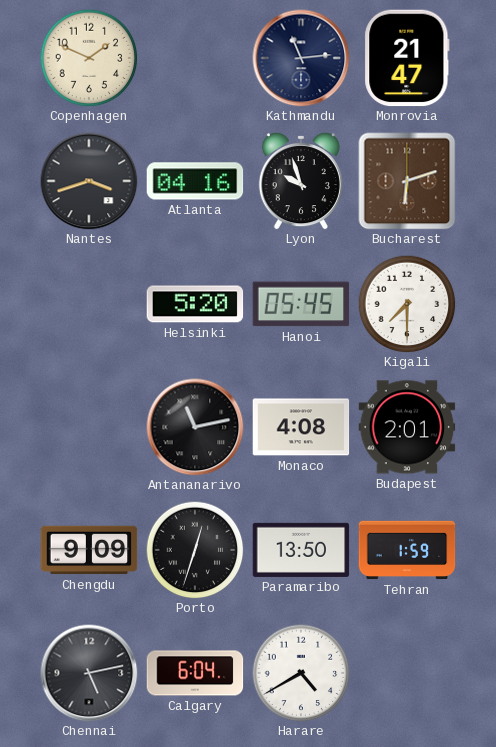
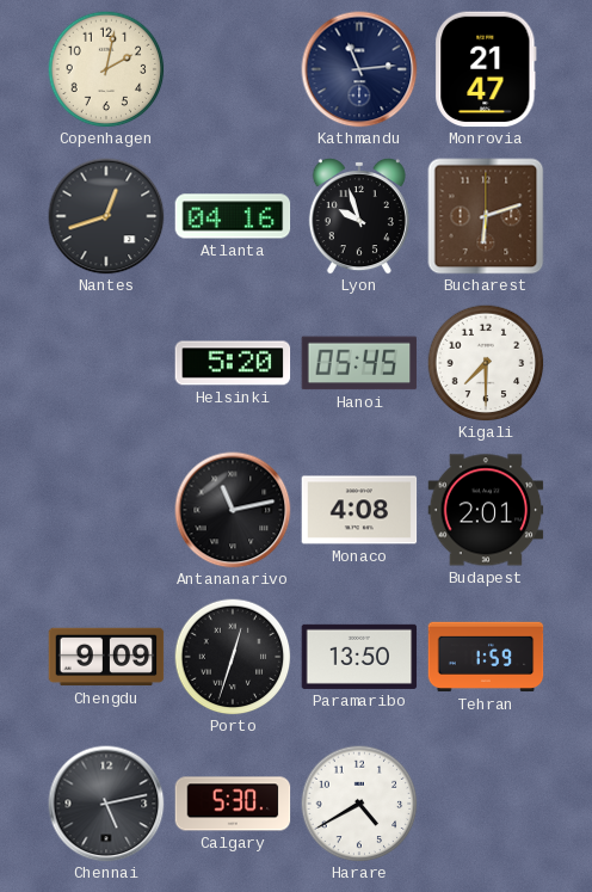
Copenhagen: 1:49 -> 2:02
Nantes: 3:42 -> 12:42
Calgary: 6:04 -> 5:30
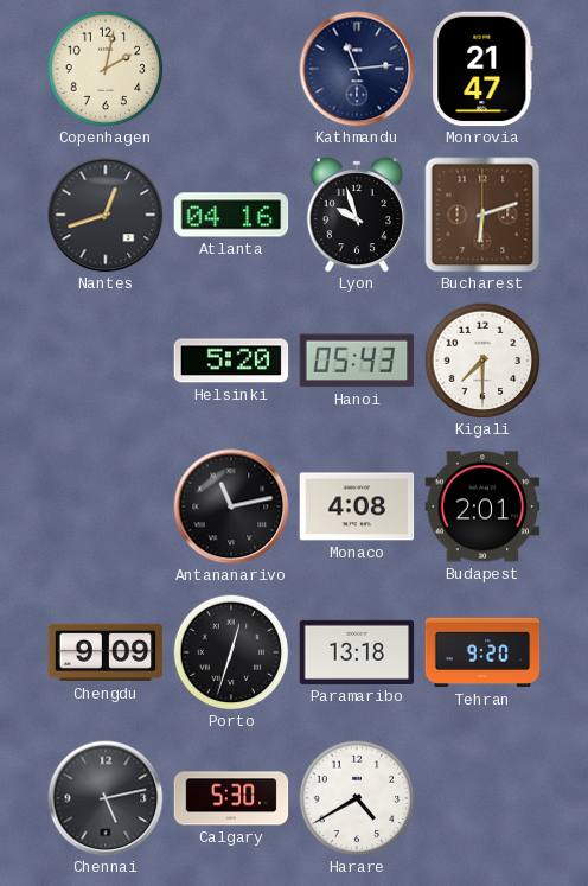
Hanoi: 05:45 -> 05:43
Paramaribo: 13:50 -> 13:18
Tehran: 1:59 -> 9:20
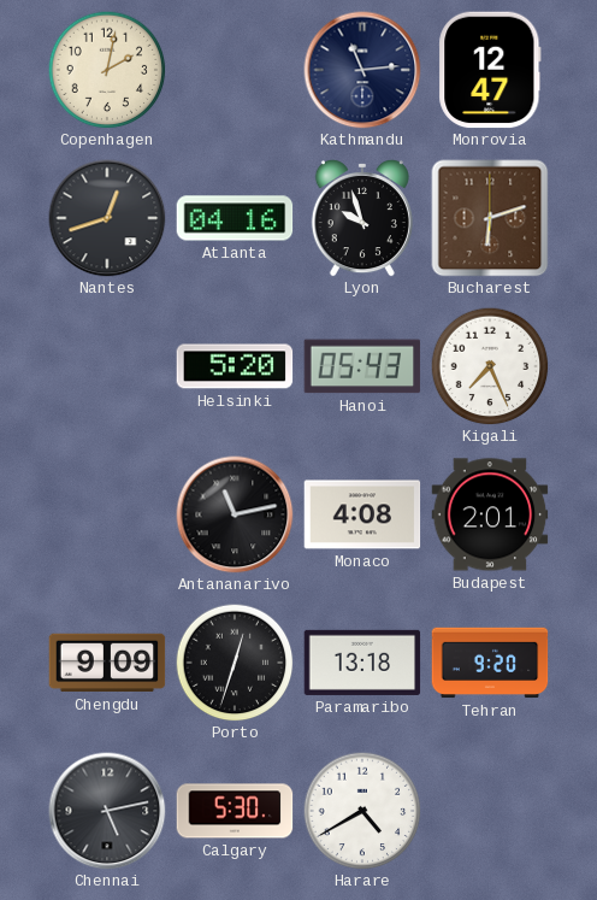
Monrovia: 21:47 -> 12:47
Kigali: 7:30 -> 7:26
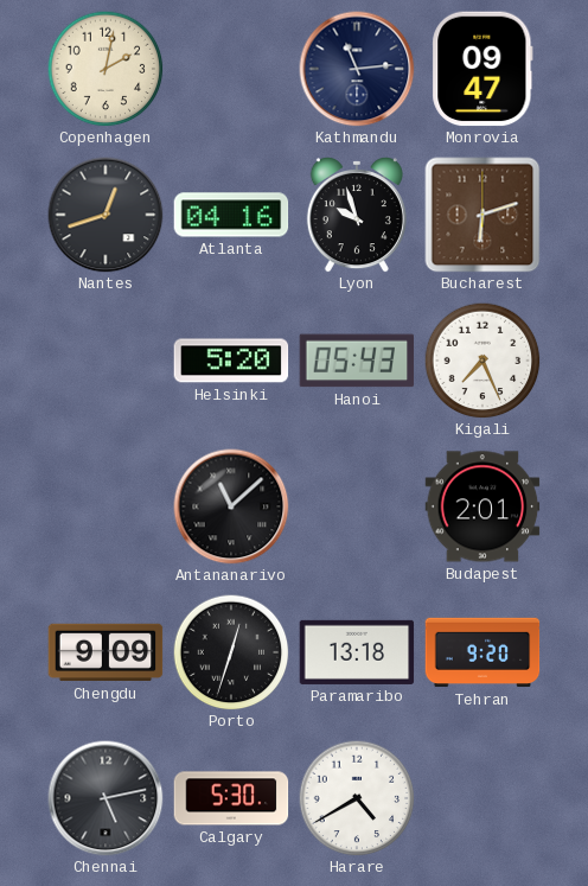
Monrovia: 12:47 -> 09:47
Antananarivo: 11:13 -> 11:08
Monaco: 4:08 -> none
